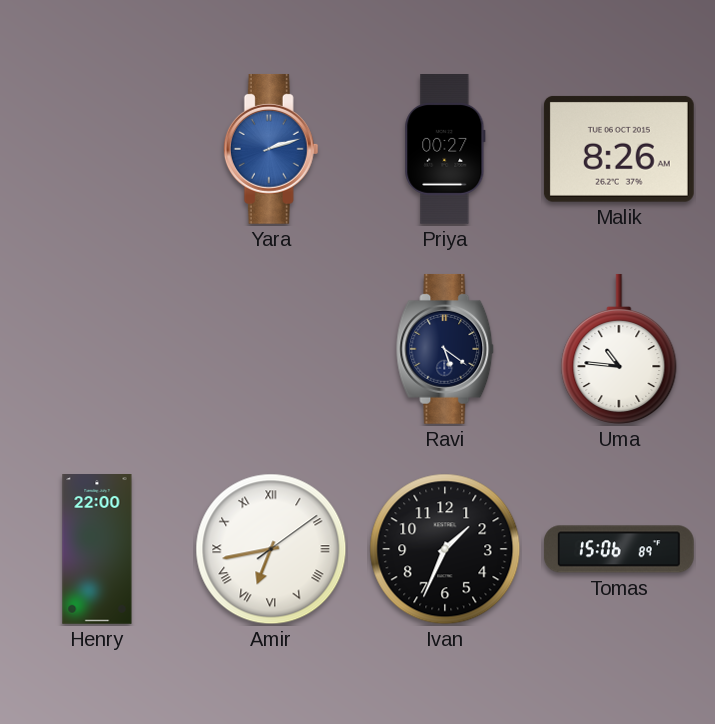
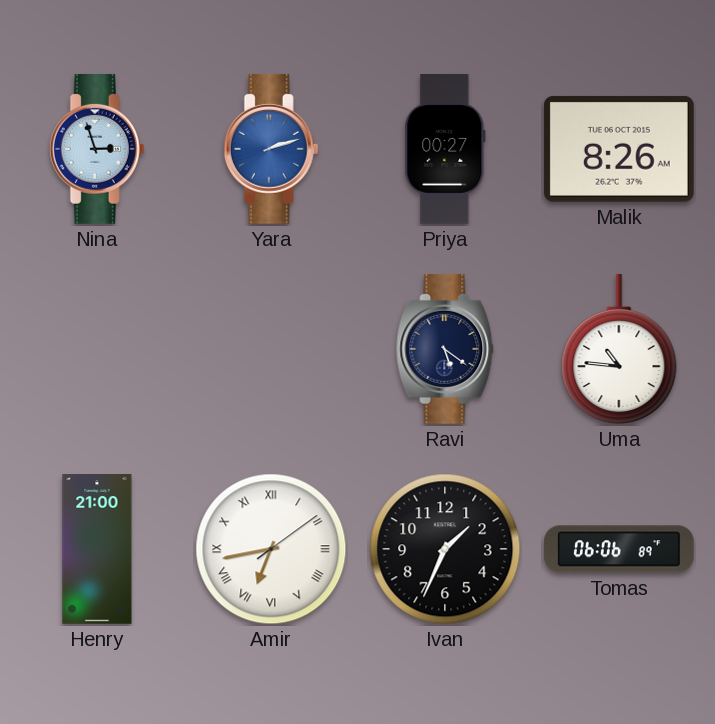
Nina: none -> 2:57
Henry: 22:00 -> 21:00
Tomas: 15:06 -> 06:06
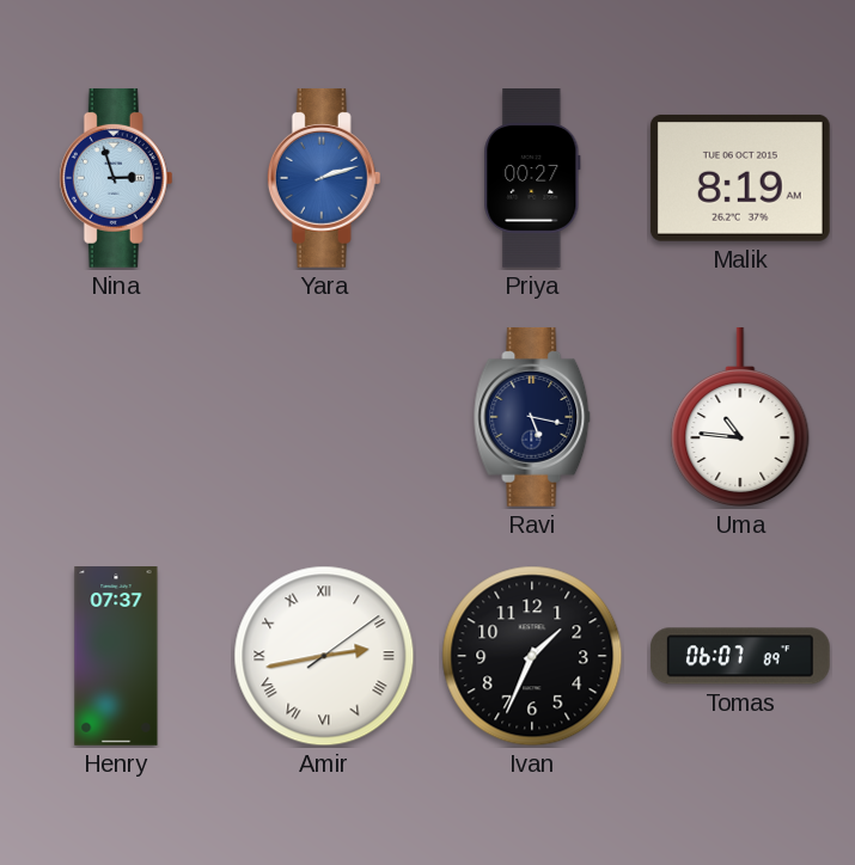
Malik: 8:26 -> 8:19
Ravi: 5:21 -> 5:17
Henry: 21:00 -> 07:37
Amir: 6:43 -> 2:43
Tomas: 06:06 -> 06:07
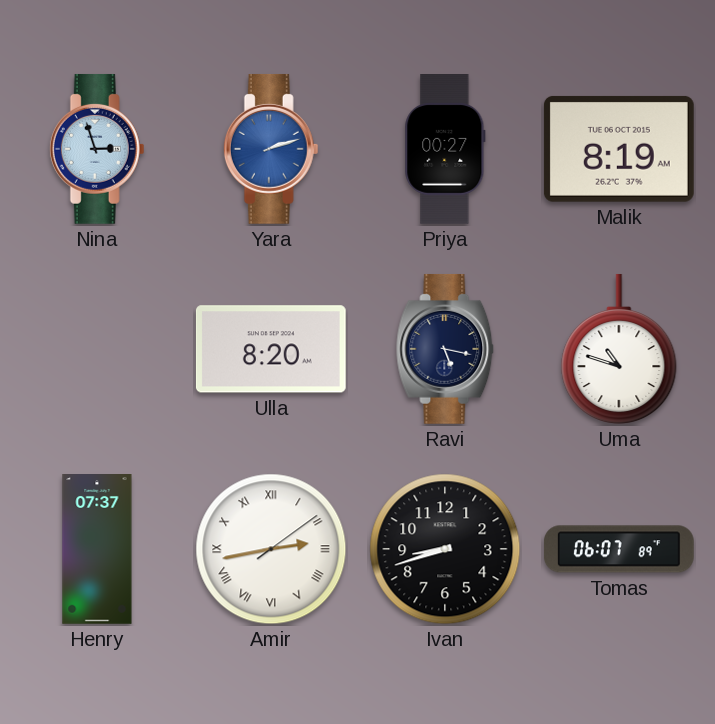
Ulla: none -> 8:20
Uma: 10:46 -> 10:48
Ivan: 1:34 -> 8:42
